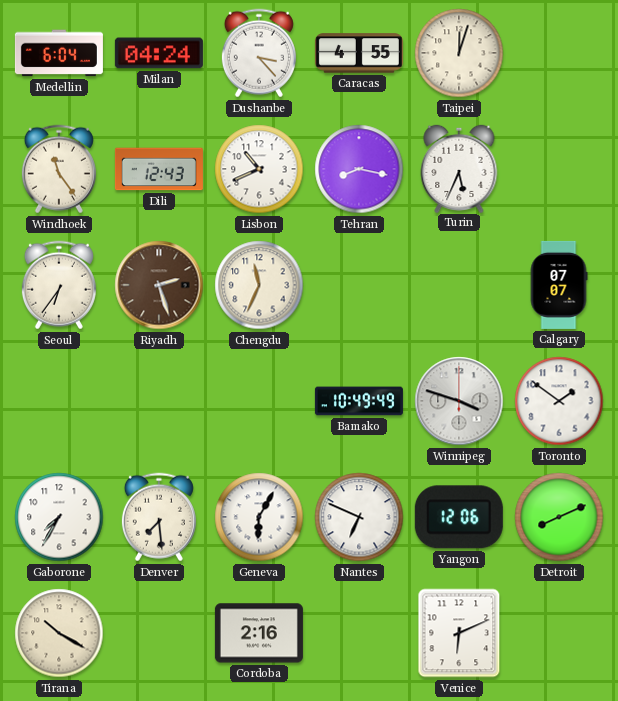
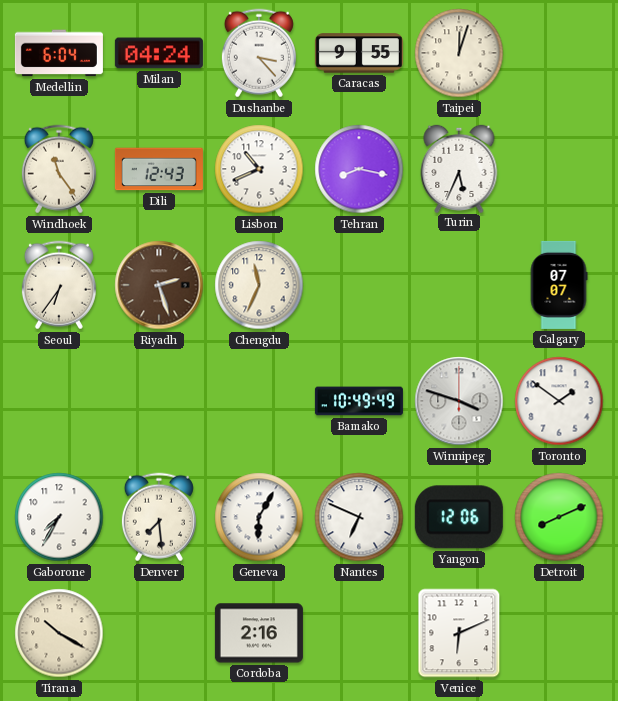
Caracas: 4:55 -> 9:55
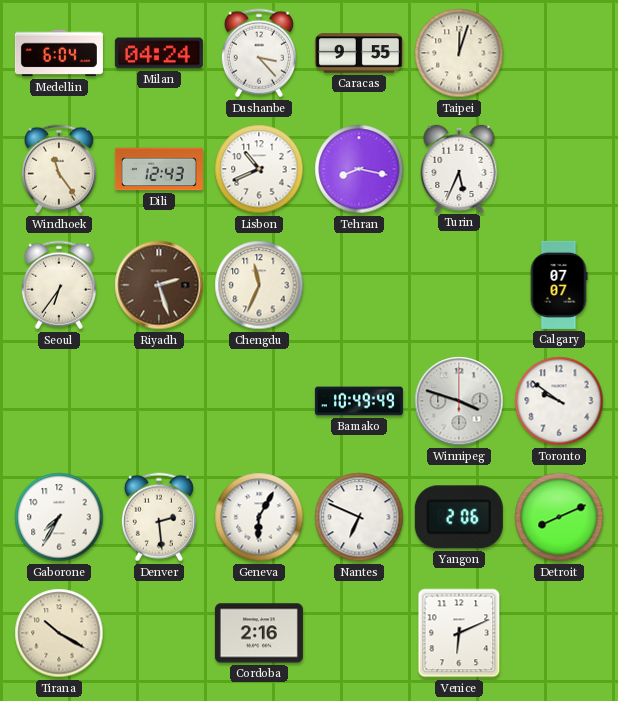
Toronto: 1:51 -> 9:51
Denver: 7:29 -> 2:29
Yangon: 12:06 -> 2:06
